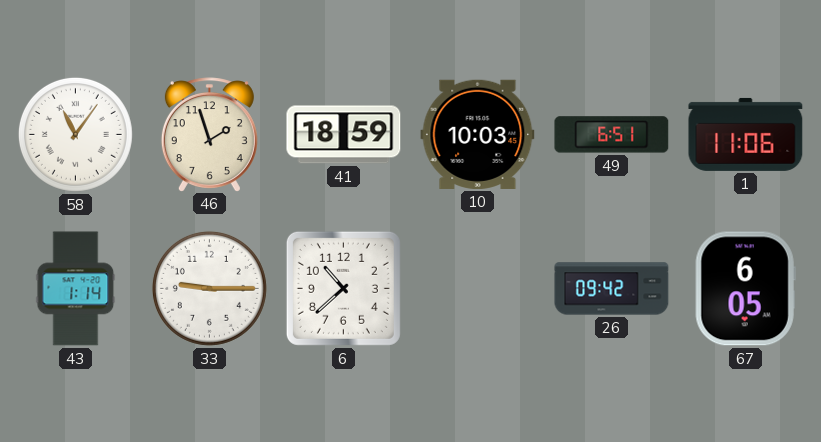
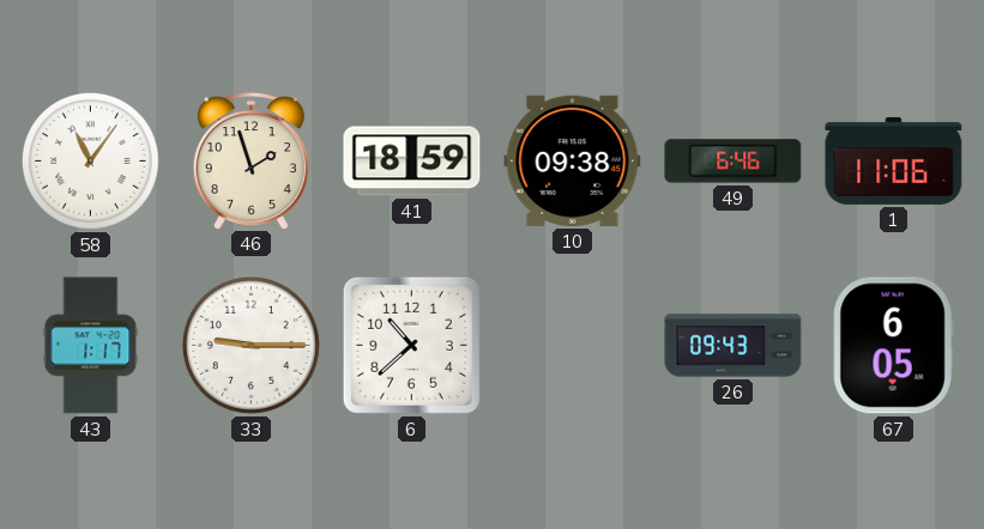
10: 10:03 -> 09:38
49: 6:51 -> 6:46
43: 1:14 -> 1:17
26: 09:42 -> 09:43
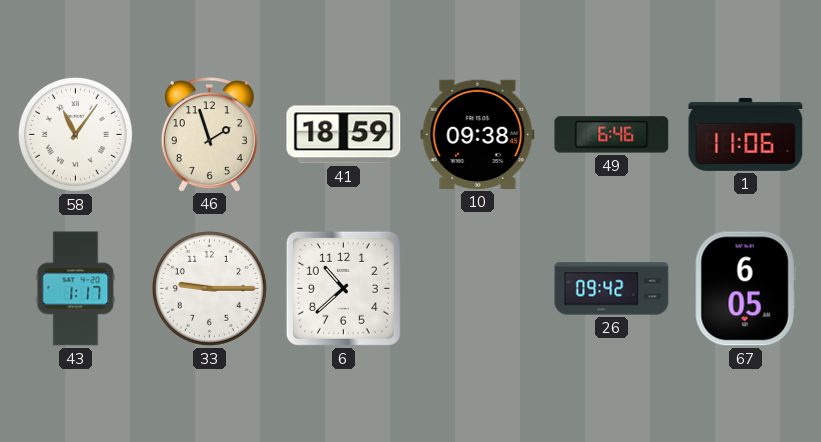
26: 09:43 -> 09:42
